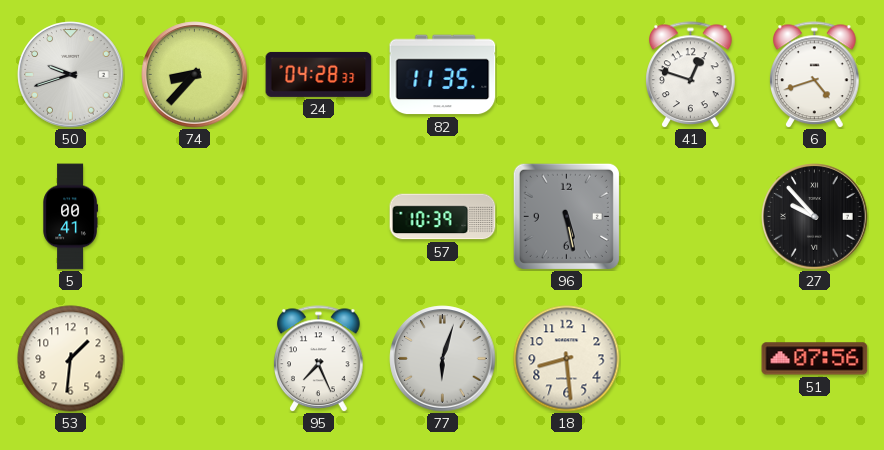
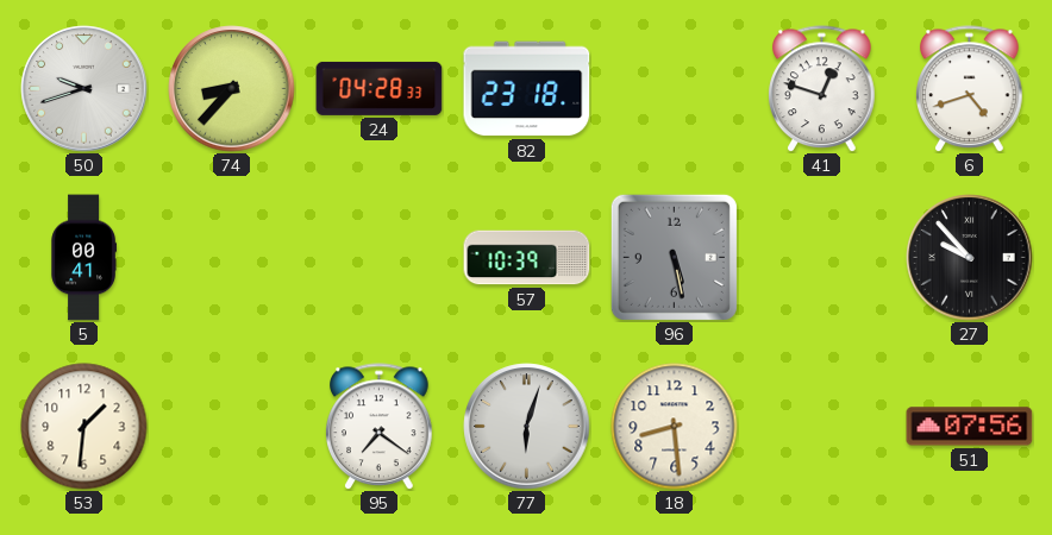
82: 11:35 -> 23:18
95: 7:26 -> 7:21
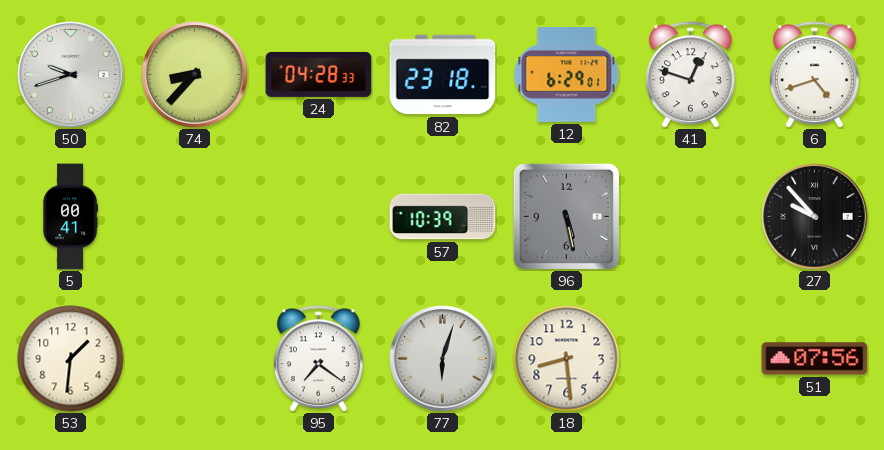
12: none -> 6:29
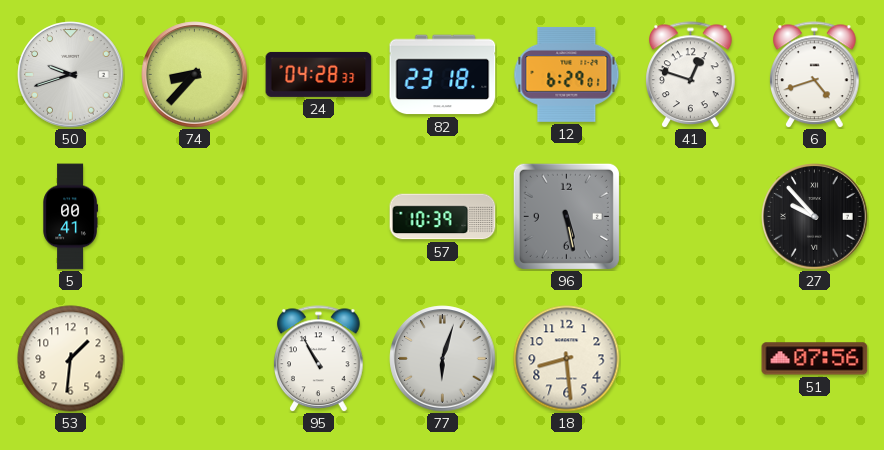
95: 7:21 -> 10:55
